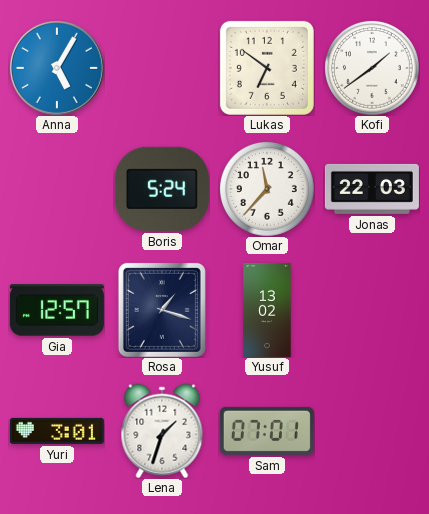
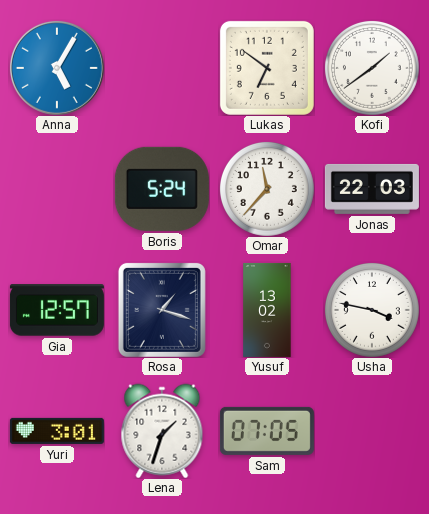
Usha: none -> 3:47
Sam: 07:01 -> 07:05
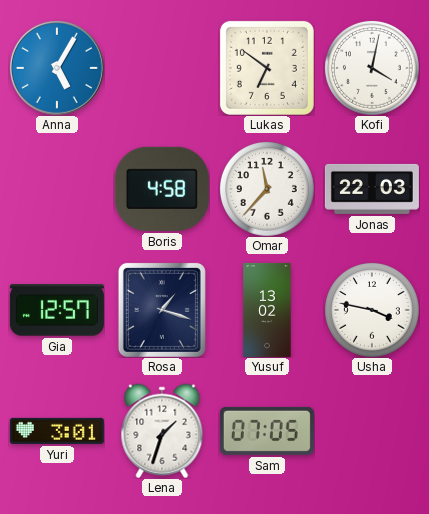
Kofi: 1:39 -> 4:02
Boris: 5:24 -> 4:58
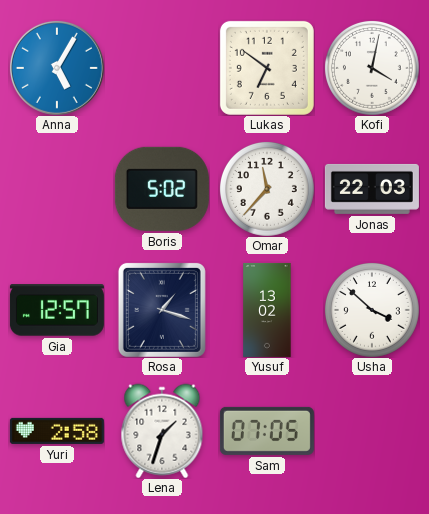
Boris: 4:58 -> 5:02
Usha: 3:47 -> 3:52
Yuri: 3:01 -> 2:58
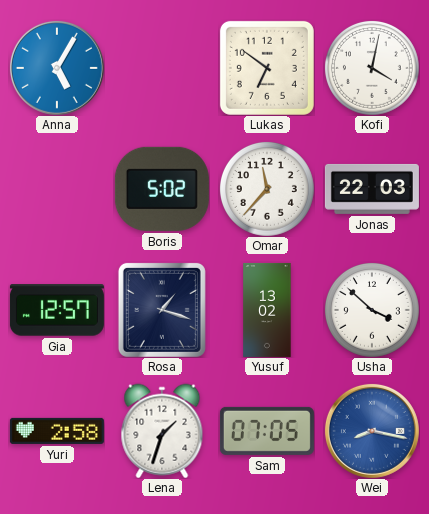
Wei: none -> 8:17
